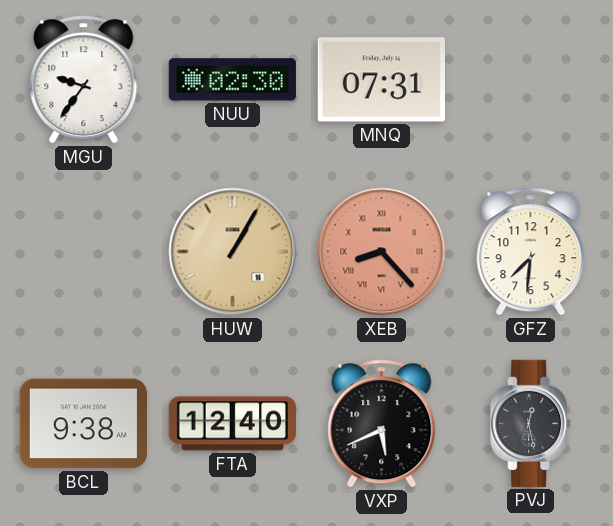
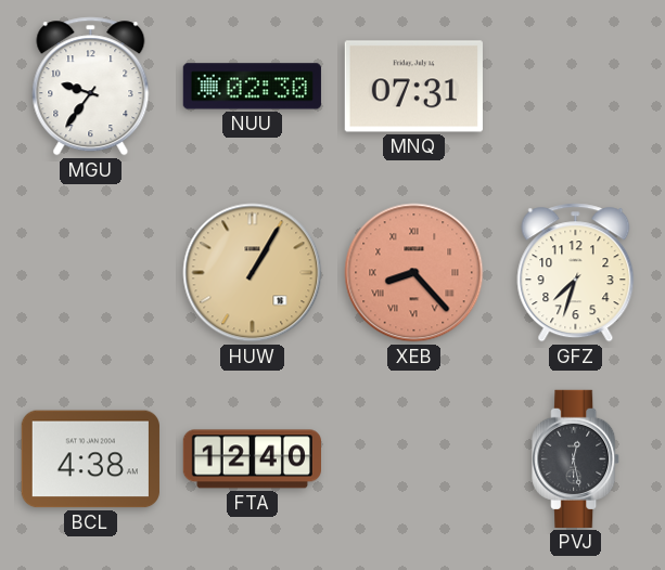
GFZ: 7:31 -> 7:33
BCL: 9:38 -> 4:38
VXP: 5:41 -> none
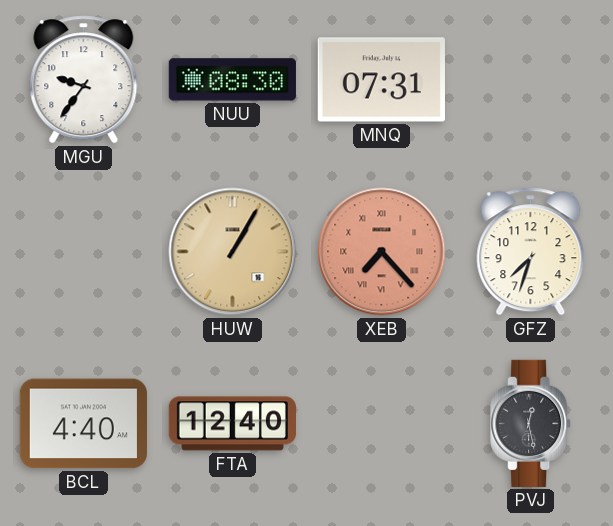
NUU: 02:30 -> 08:30
XEB: 8:23 -> 7:23
BCL: 4:38 -> 4:40
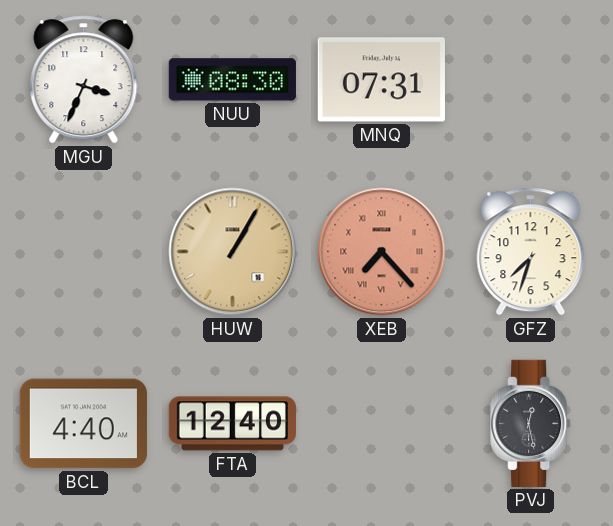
MGU: 9:36 -> 3:34
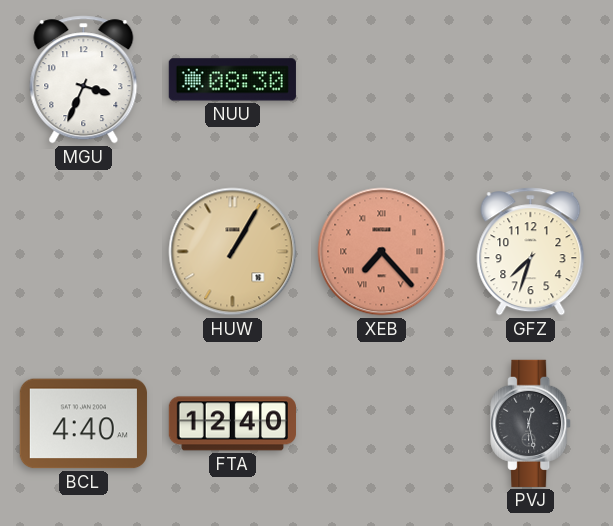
MNQ: 07:31 -> none
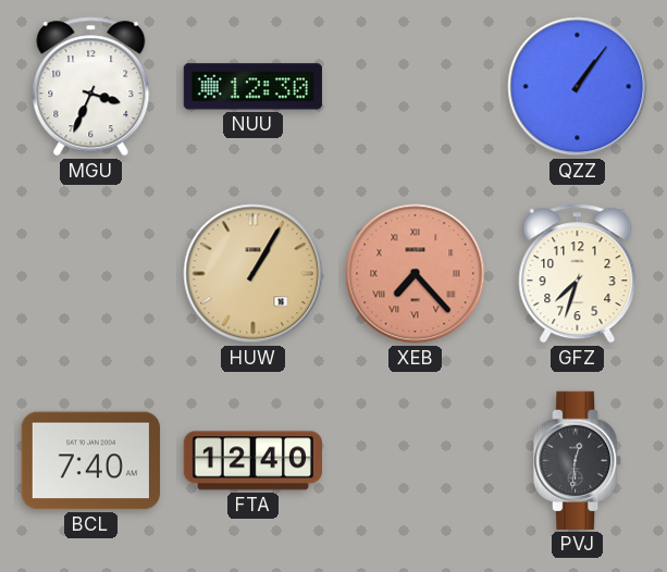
NUU: 08:30 -> 12:30
QZZ: none -> 1:06
BCL: 4:40 -> 7:40
PVJ: 12:28 -> 12:31
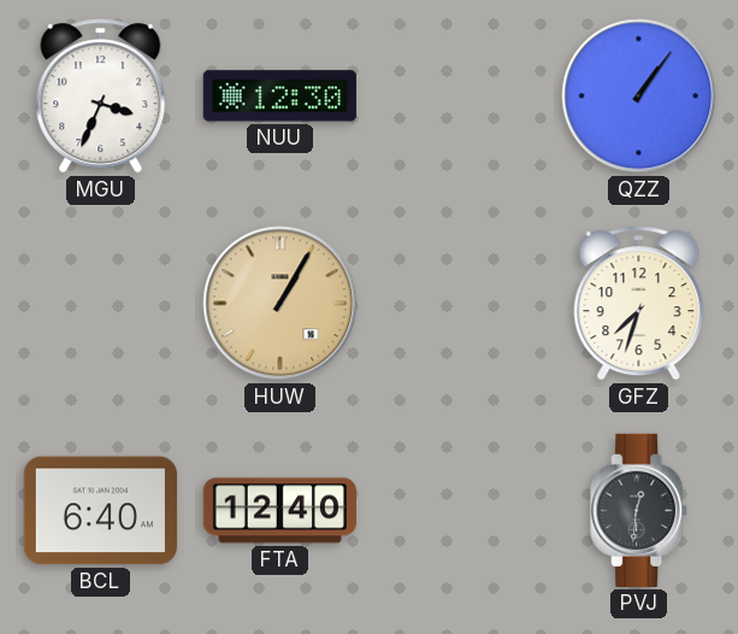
XEB: 7:23 -> none
BCL: 7:40 -> 6:40
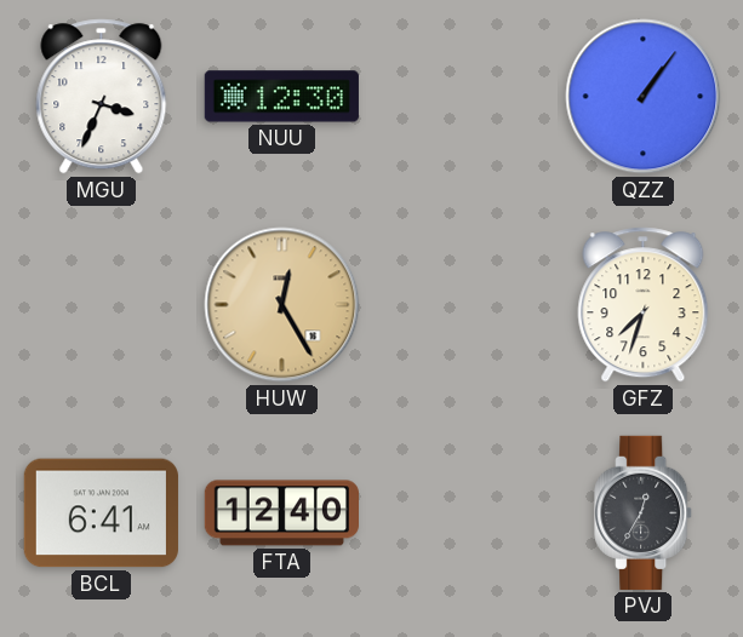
HUW: 1:05 -> 12:25
BCL: 6:40 -> 6:41
PVJ: 12:31 -> 12:35
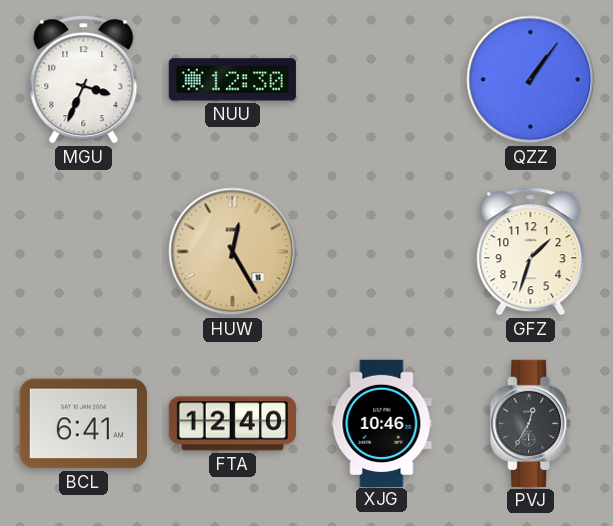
GFZ: 7:33 -> 1:33
XJG: none -> 10:46
